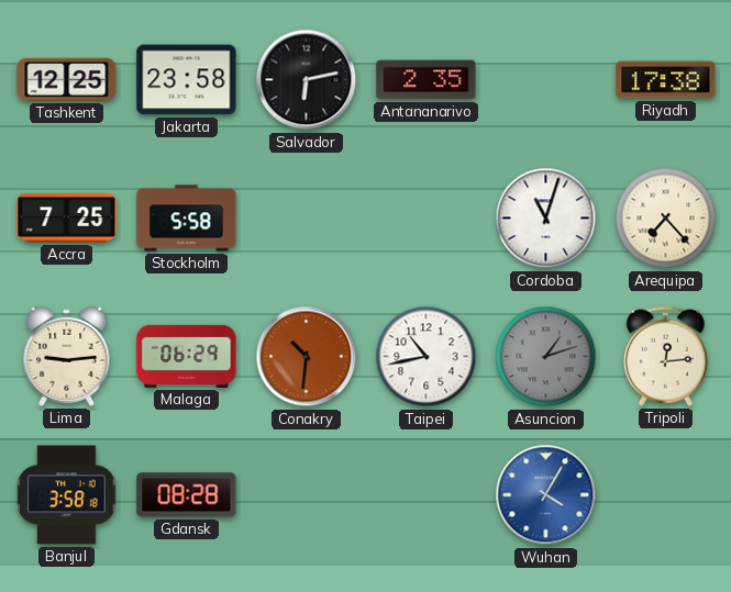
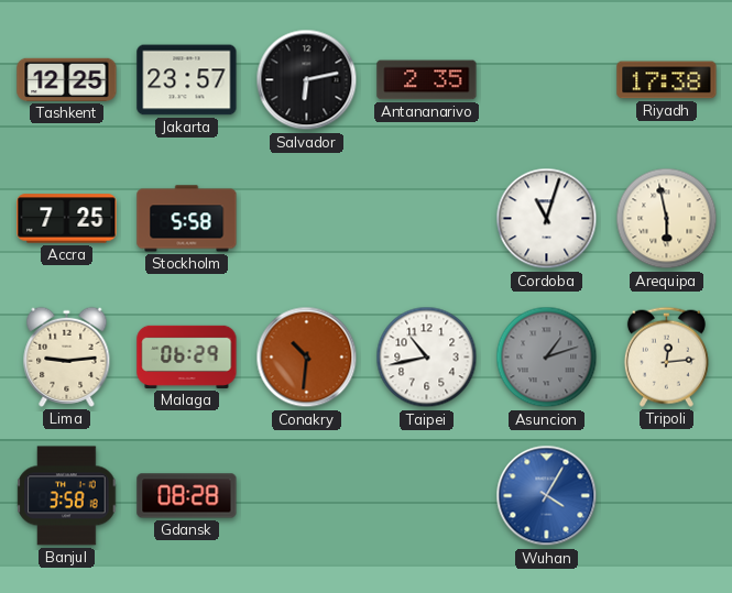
Jakarta: 23:58 -> 23:57
Arequipa: 7:23 -> 5:58
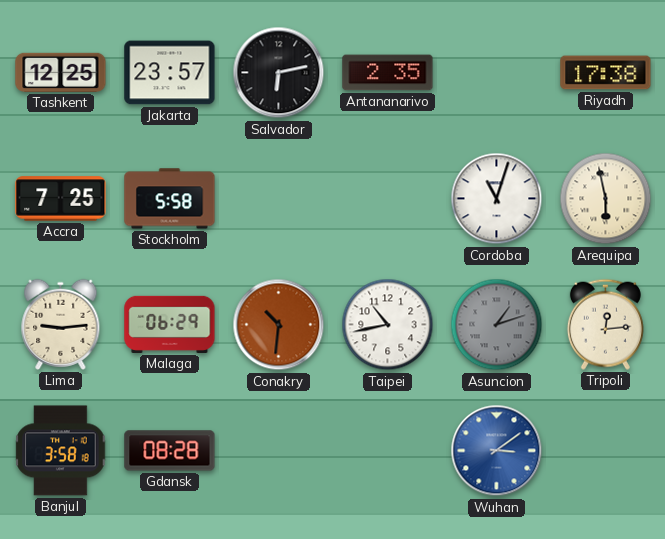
Wuhan: 4:05 -> 3:09
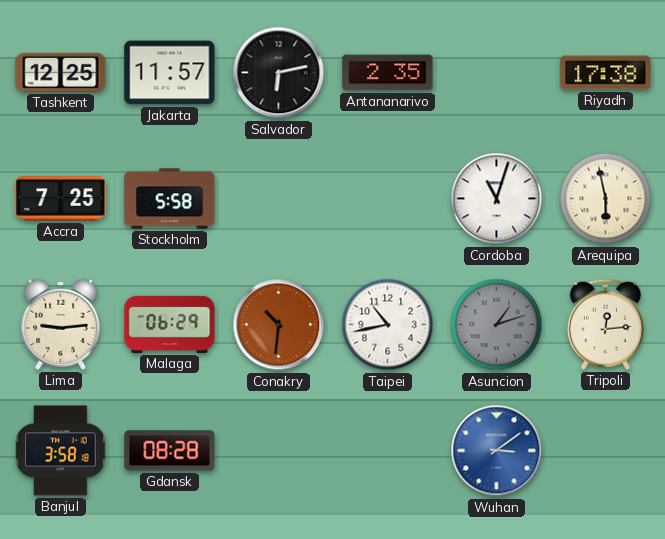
Jakarta: 23:57 -> 11:57
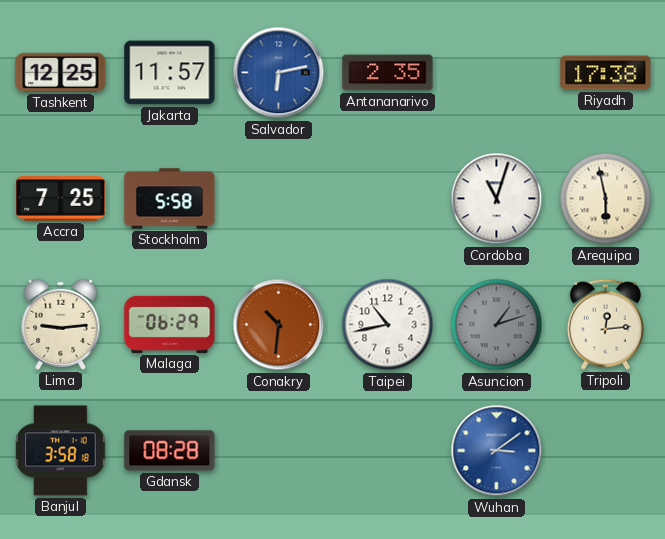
Salvador dial: black -> blue
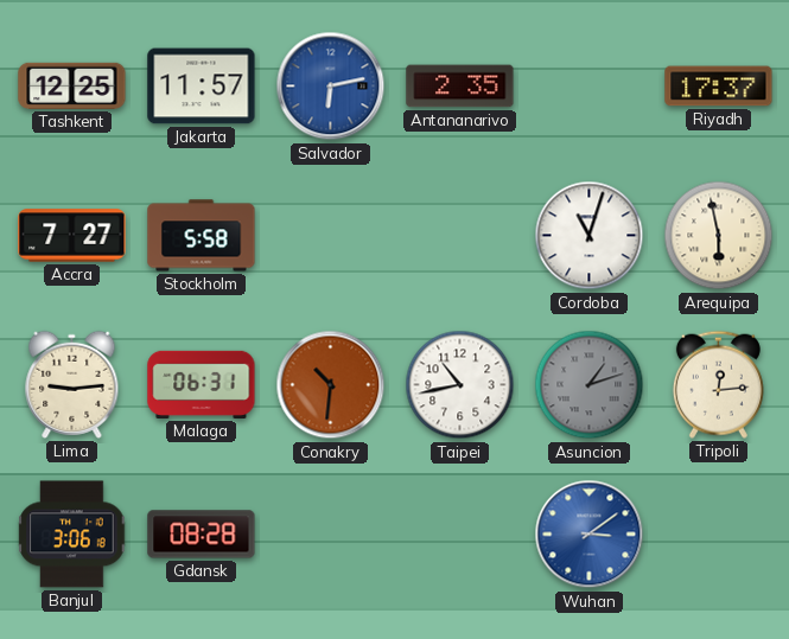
Riyadh: 17:38 -> 17:37
Accra: 7:25 -> 7:27
Malaga: 06:29 -> 06:31
Banjul: 3:58 -> 3:06
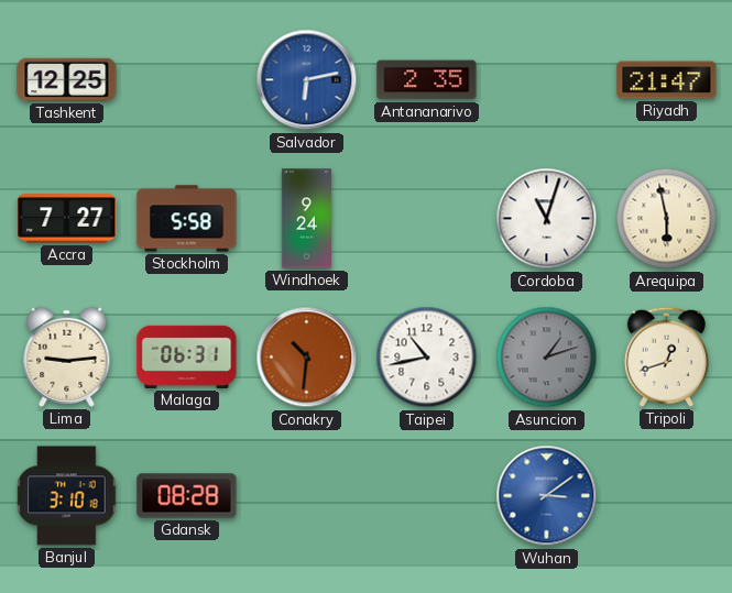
Jakarta: 11:57 -> none
Riyadh: 17:37 -> 21:47
Windhoek: none -> 9:24
Tripoli: 12:14 -> 12:42
Banjul: 3:06 -> 3:10
